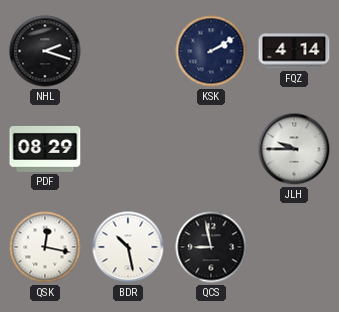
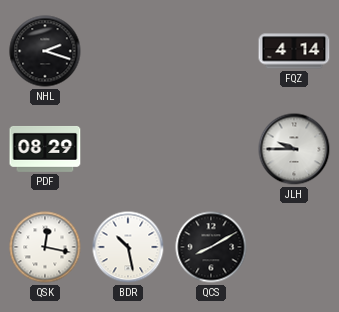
KSK: 2:10 -> none
QCS: 8:58 -> 8:10
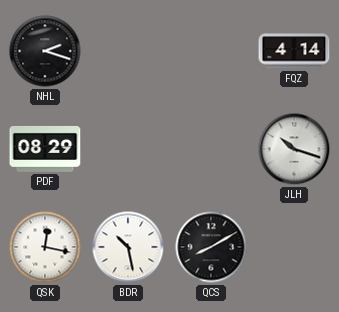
JLH: 9:45 -> 10:18
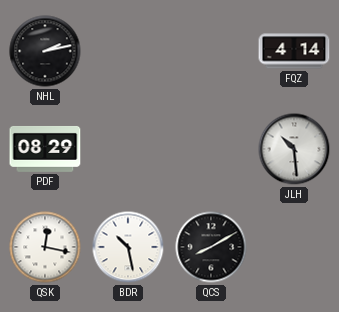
NHL: 2:18 -> 2:13
JLH: 10:18 -> 10:29
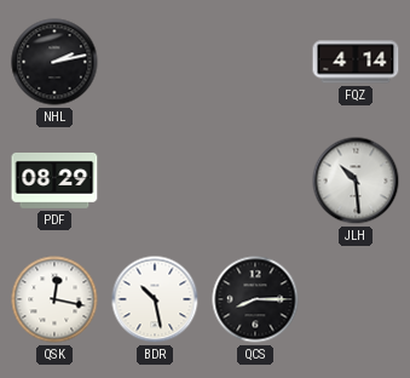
QCS: 8:10 -> 8:15
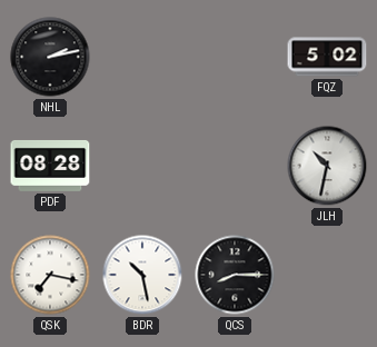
FQZ: 4:14 -> 5:02
PDF: 08:29 -> 08:28
JLH: 10:29 -> 10:32
QSK: 12:17 -> 7:17
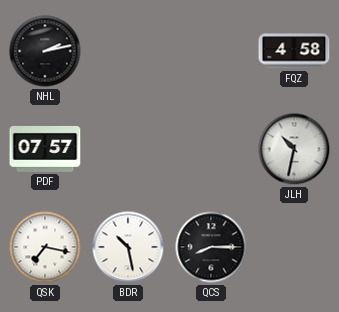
FQZ: 5:02 -> 4:58
PDF: 08:28 -> 07:57
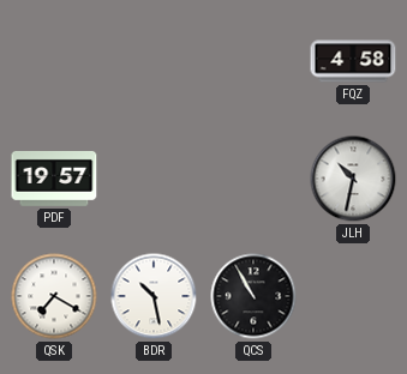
NHL: 2:13 -> none
PDF: 07:57 -> 19:57
QSK: 7:17 -> 7:20
QCS: 8:15 -> 10:55
